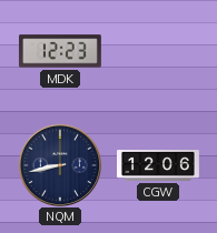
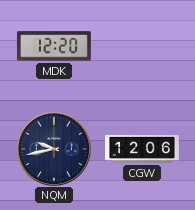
MDK: 12:23 -> 12:20
NQM: 8:43 -> 9:43
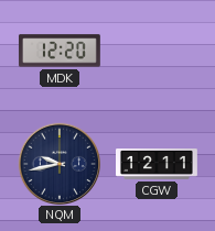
CGW: 12:06 -> 12:11
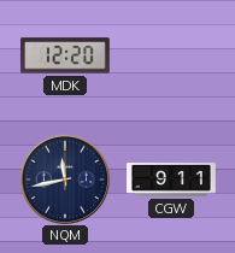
NQM: 9:43 -> 11:43
CGW: 12:11 -> 9:11
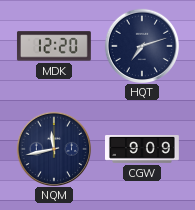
HQT: none -> 7:12
CGW: 9:11 -> 9:09
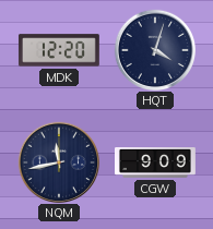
HQT: 7:12 -> 4:03
